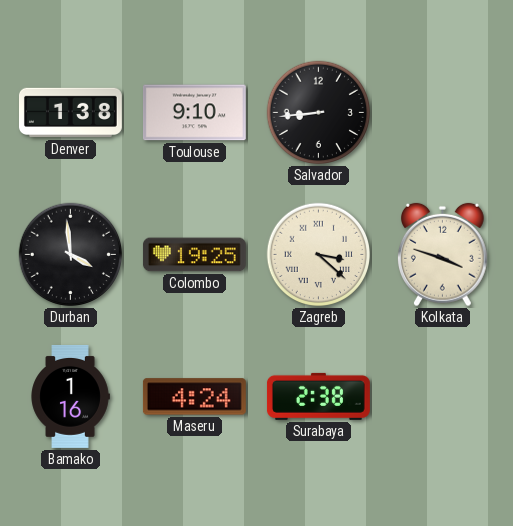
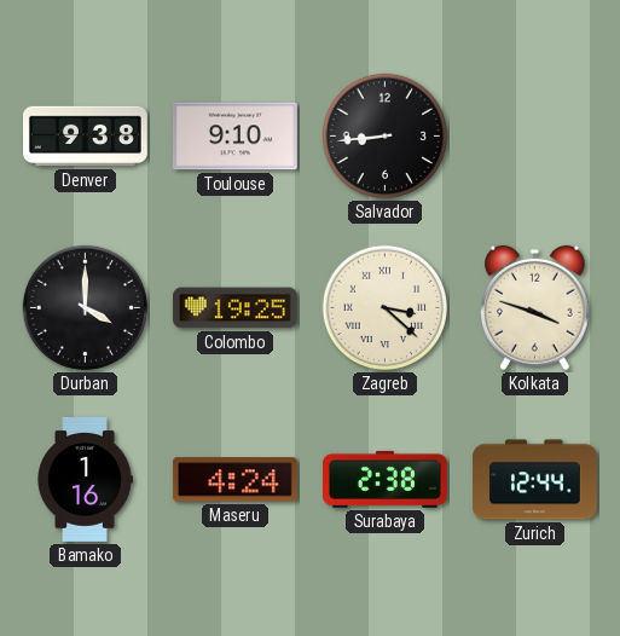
Denver: 1:38 -> 9:38
Durban: 3:59 -> 4:00
Zurich: none -> 12:44
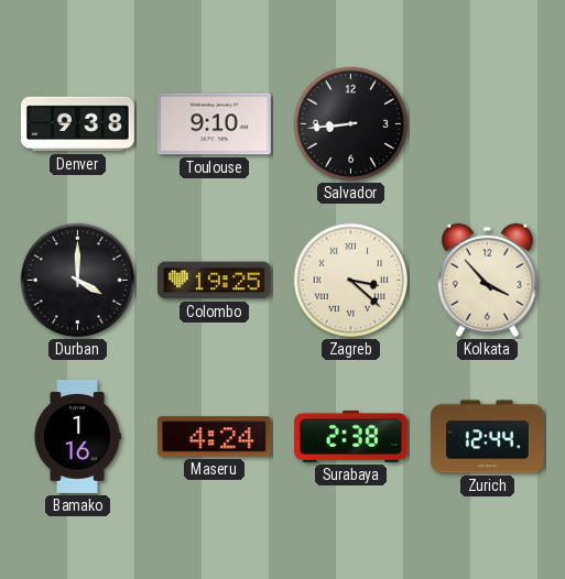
Kolkata: 3:48 -> 3:53
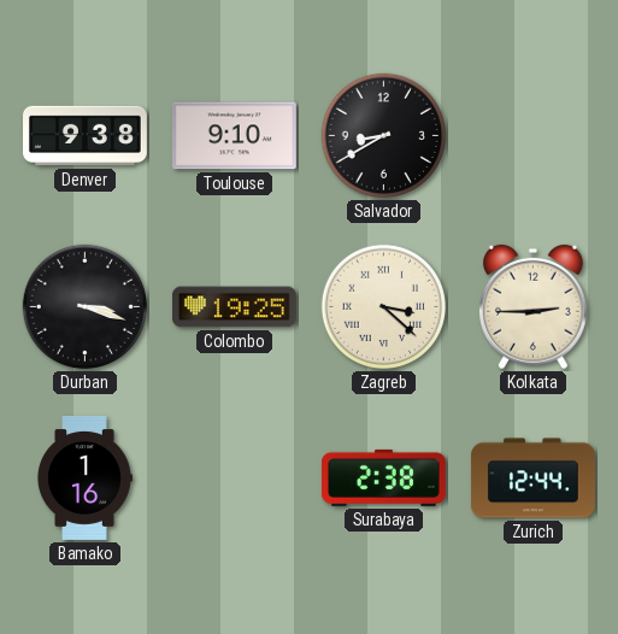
Salvador: 8:44 -> 8:40
Durban: 4:00 -> 3:18
Kolkata: 3:53 -> 2:45
Maseru: 4:24 -> none
